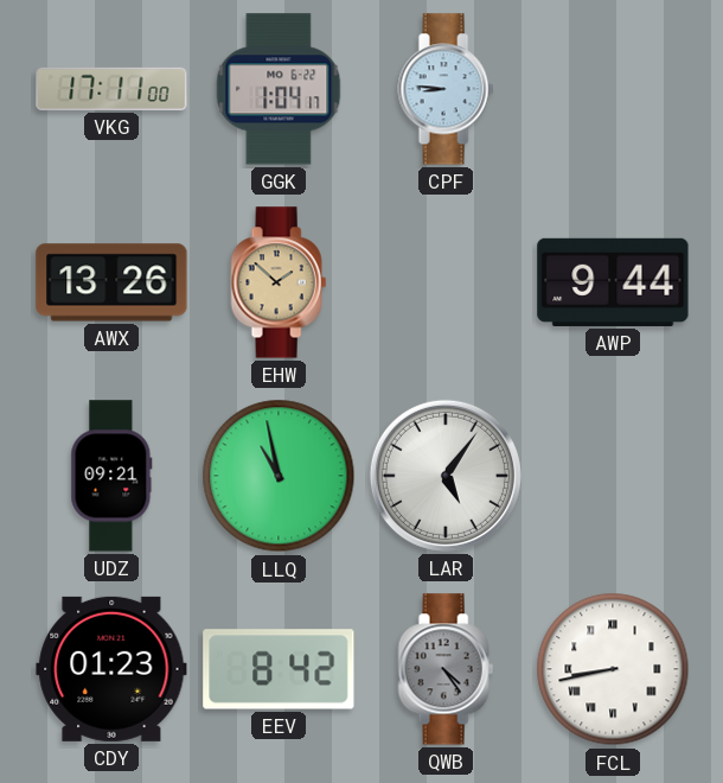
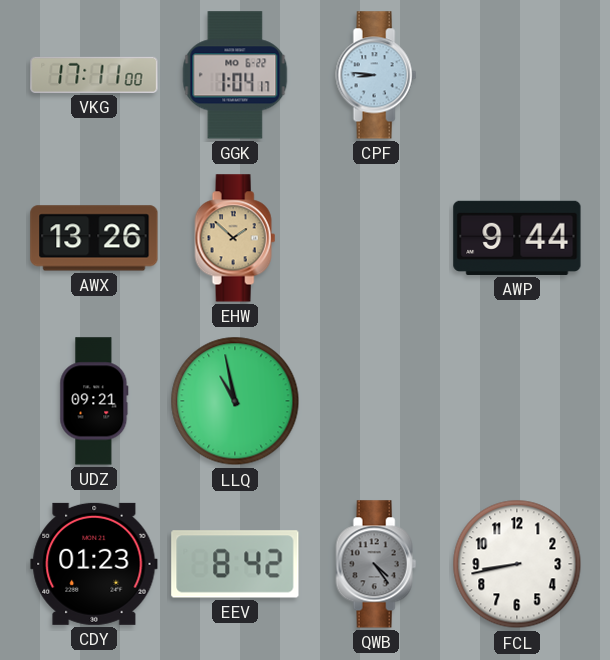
LAR: 5:06 -> none
FCL numerals: Roman -> Arabic
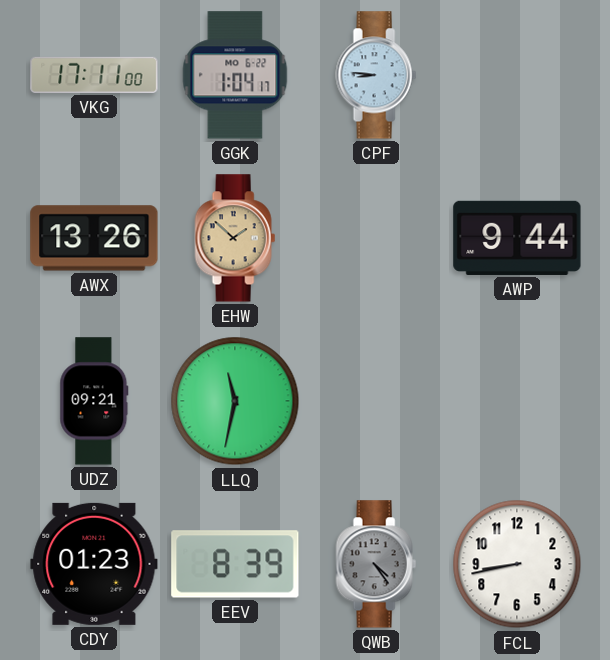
LLQ: 10:58 -> 11:32
EEV: 8:42 -> 8:39
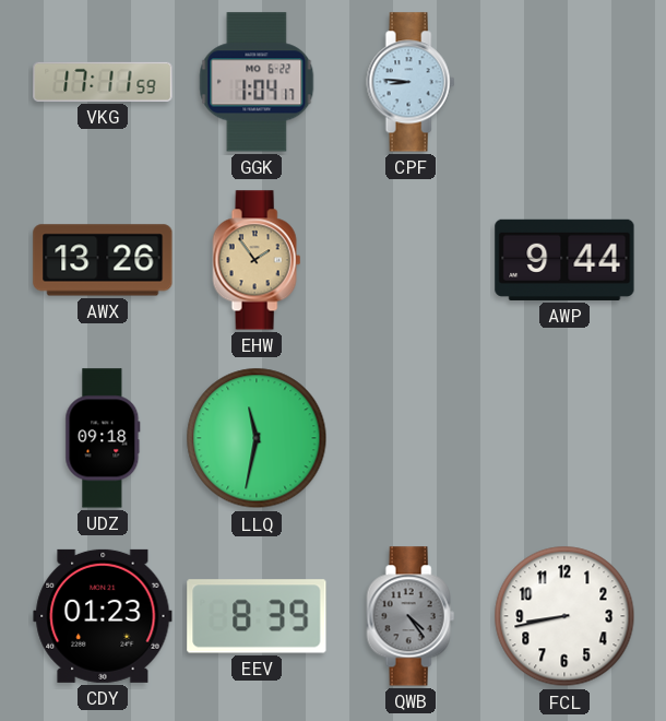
VKG: 17:11:00 -> 17:11:59
EHW: 1:52 -> 1:54
UDZ: 09:21 -> 09:18
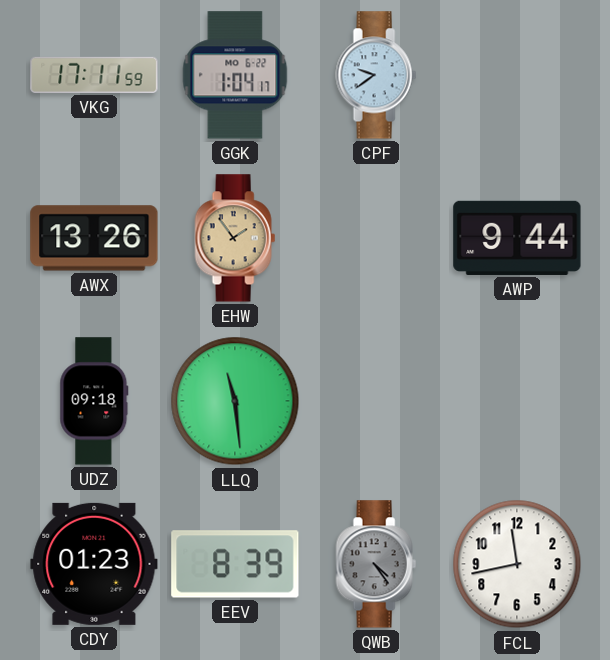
CPF: 8:46 -> 9:39
LLQ: 11:32 -> 11:29
FCL: 8:43 -> 11:43
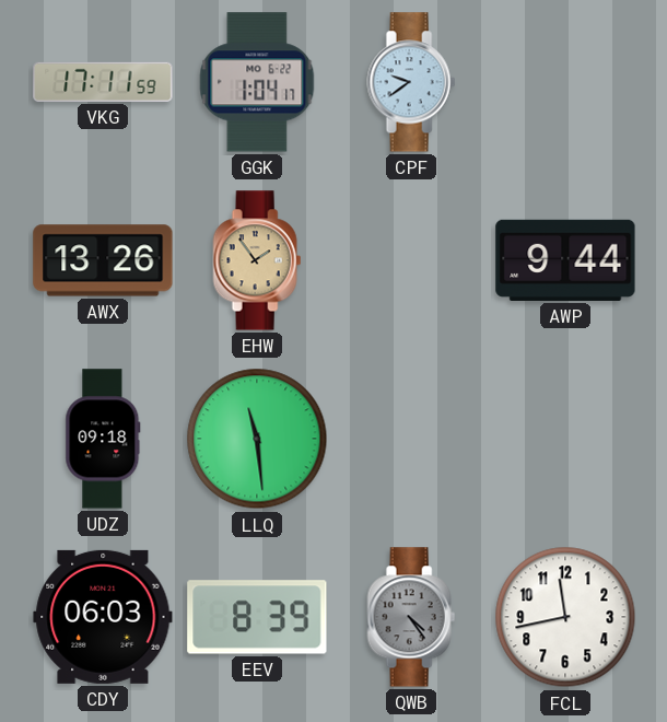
CDY: 01:23 -> 06:03
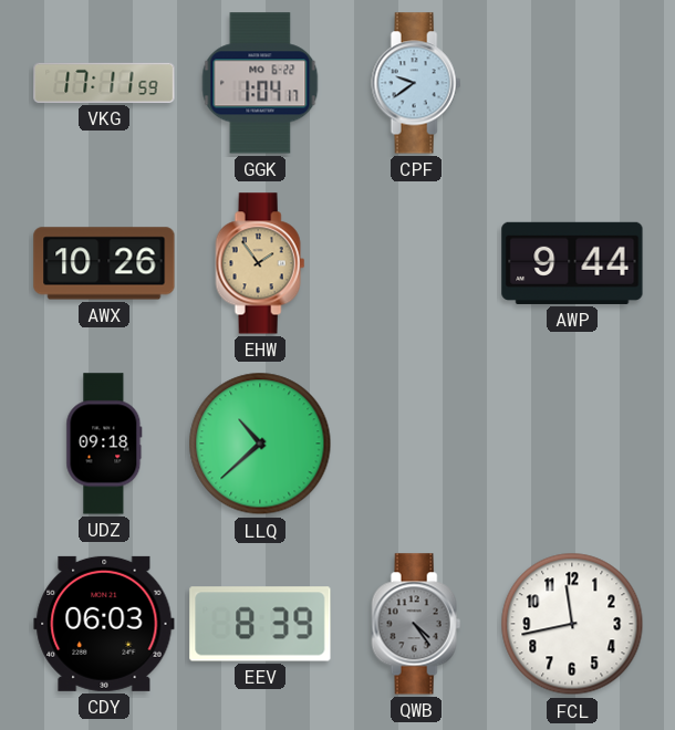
AWX: 13:26 -> 10:26
LLQ: 11:29 -> 10:38
